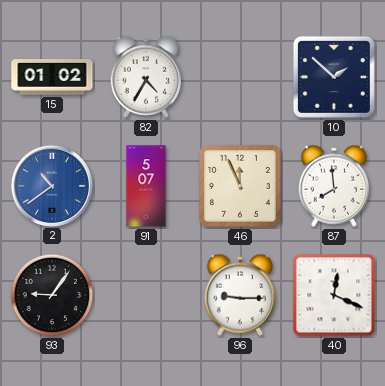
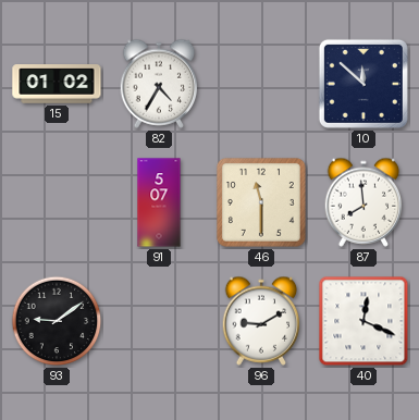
10: 1:52 -> 11:52
2: 10:39 -> none
46: 11:56 -> 11:30
93: 9:06 -> 9:09
96: 9:15 -> 9:10
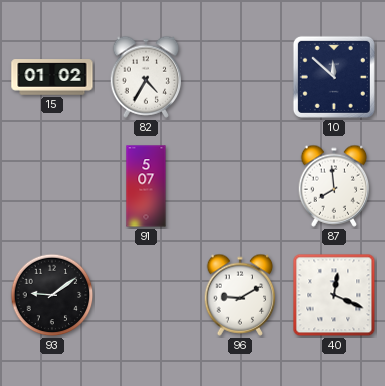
46: 11:30 -> none
